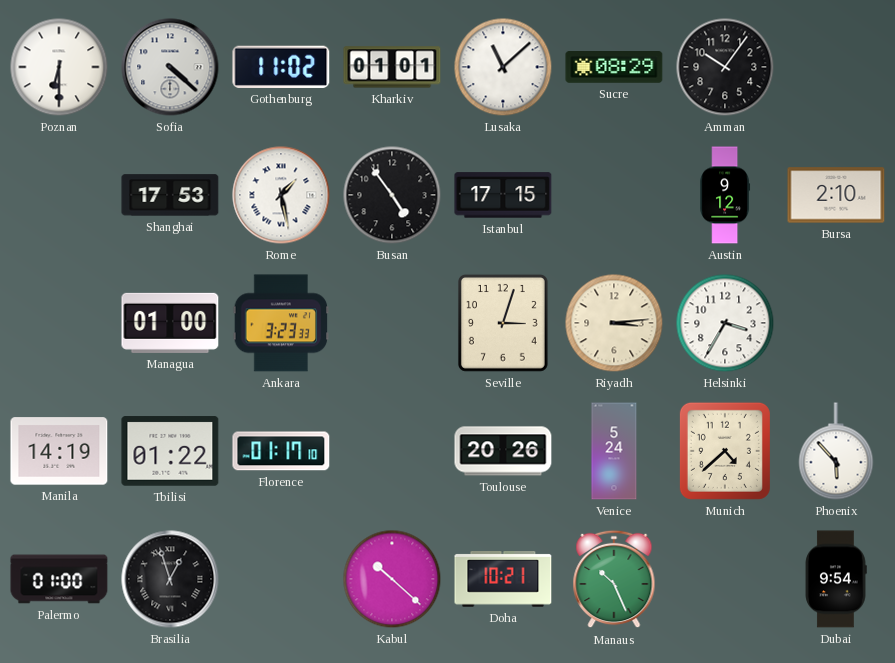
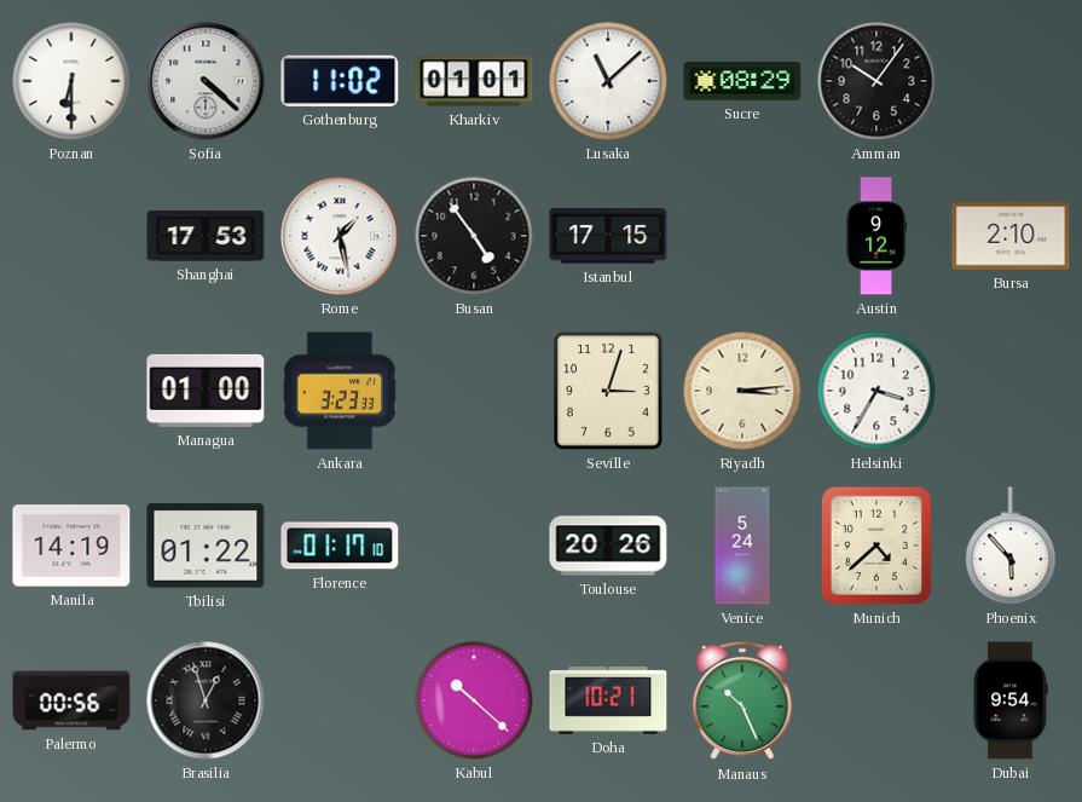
Palermo: 01:00 -> 00:56
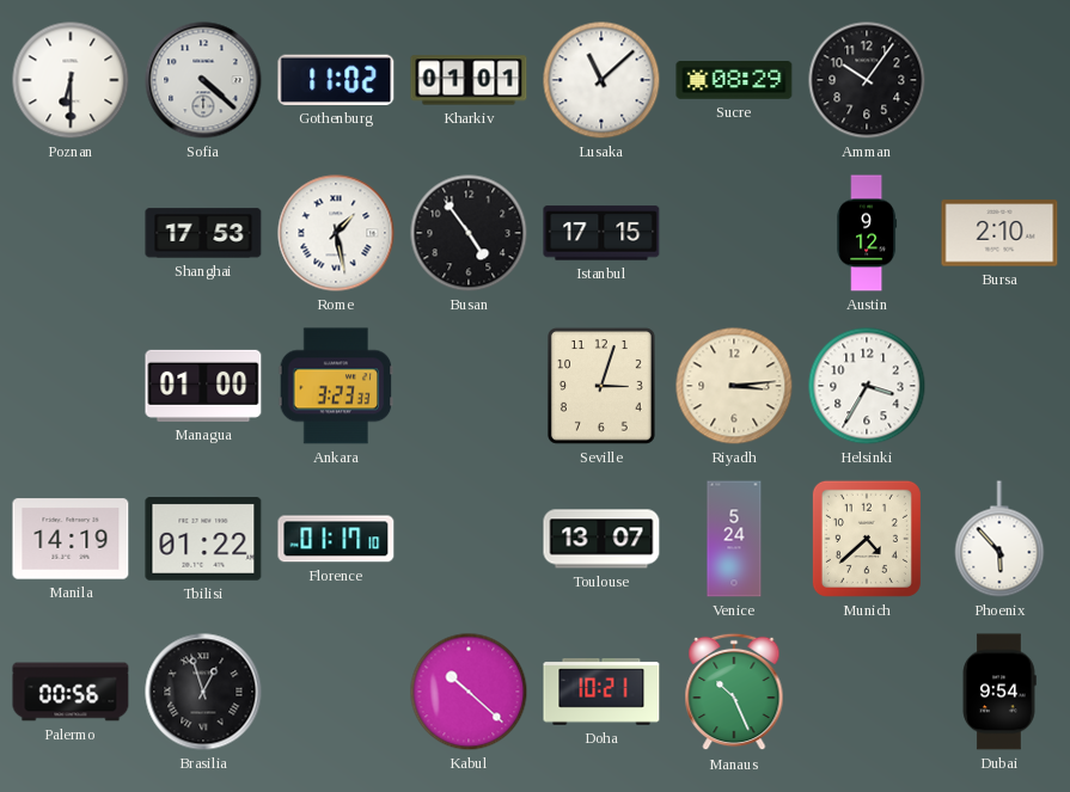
Toulouse: 20:26 -> 13:07
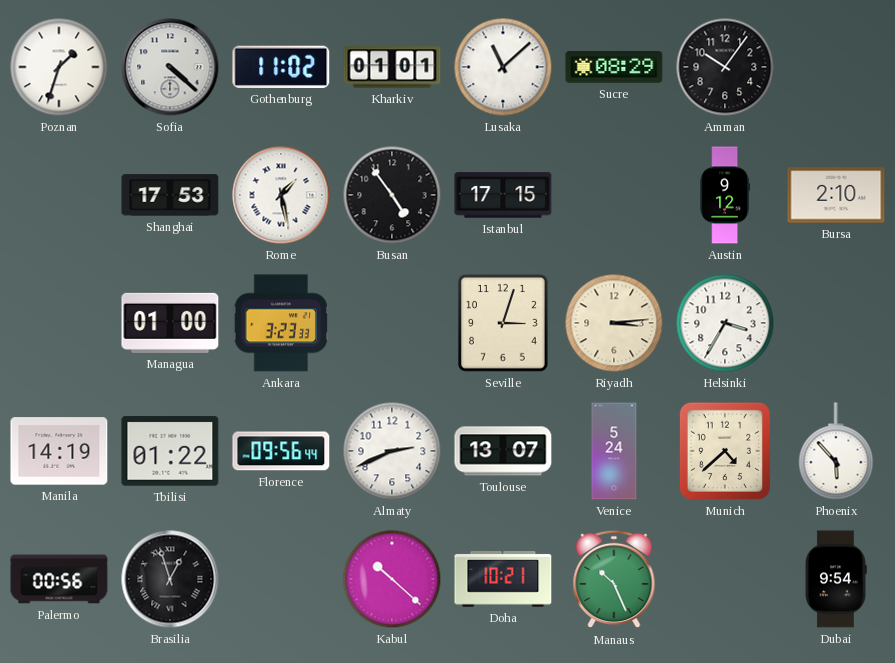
Poznan: 6:30 -> 1:33
Florence: 01:17 -> 09:56
Almaty: none -> 2:41
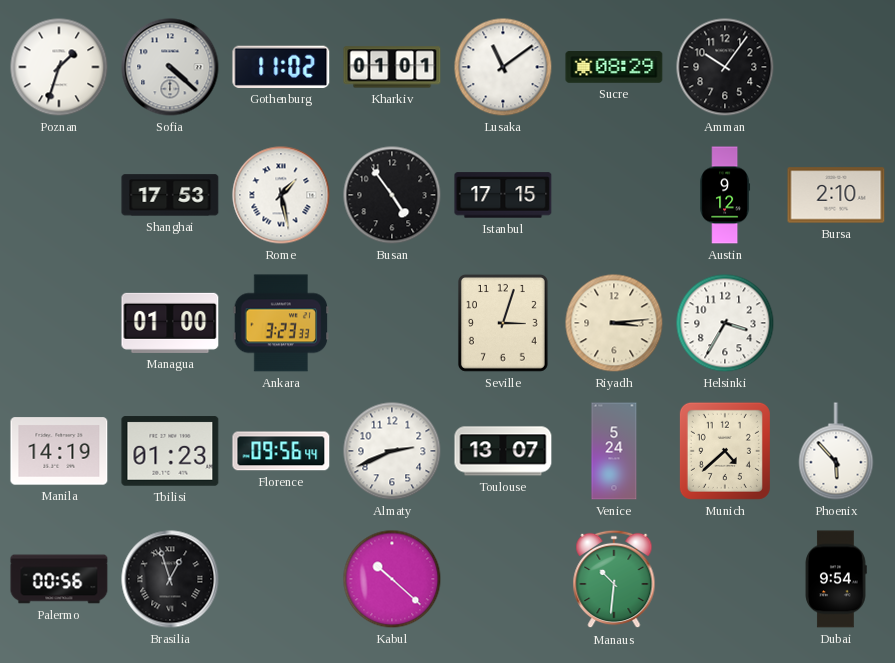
Lusaka: 11:08 -> 11:09
Tbilisi: 01:22 -> 01:23
Doha: 10:21 -> none
Manaus: 10:26 -> 10:31
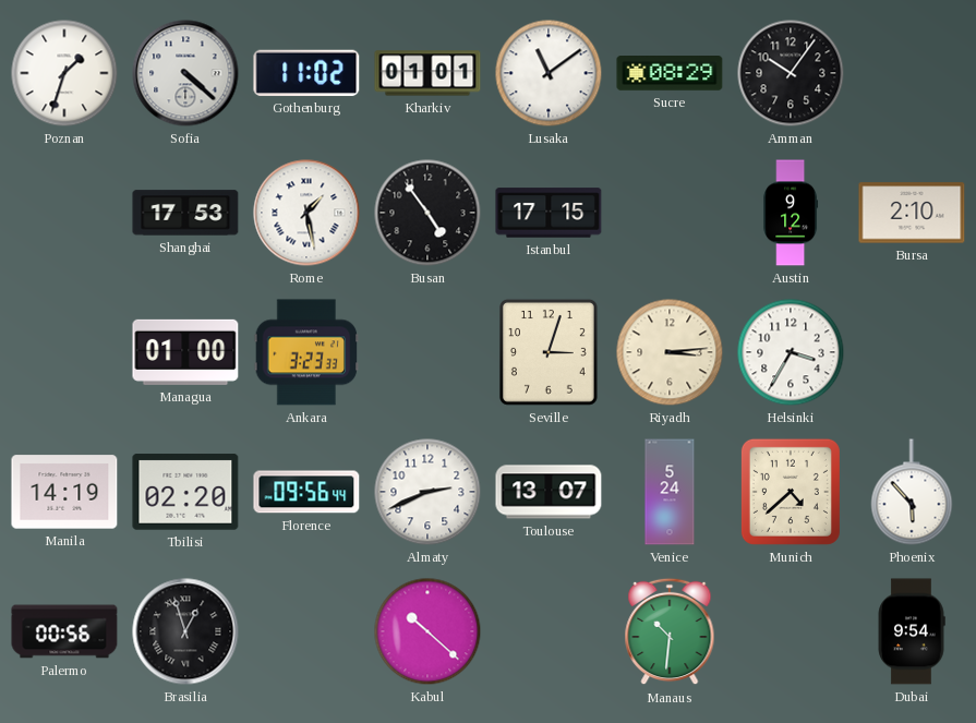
Tbilisi: 01:23 -> 02:20
